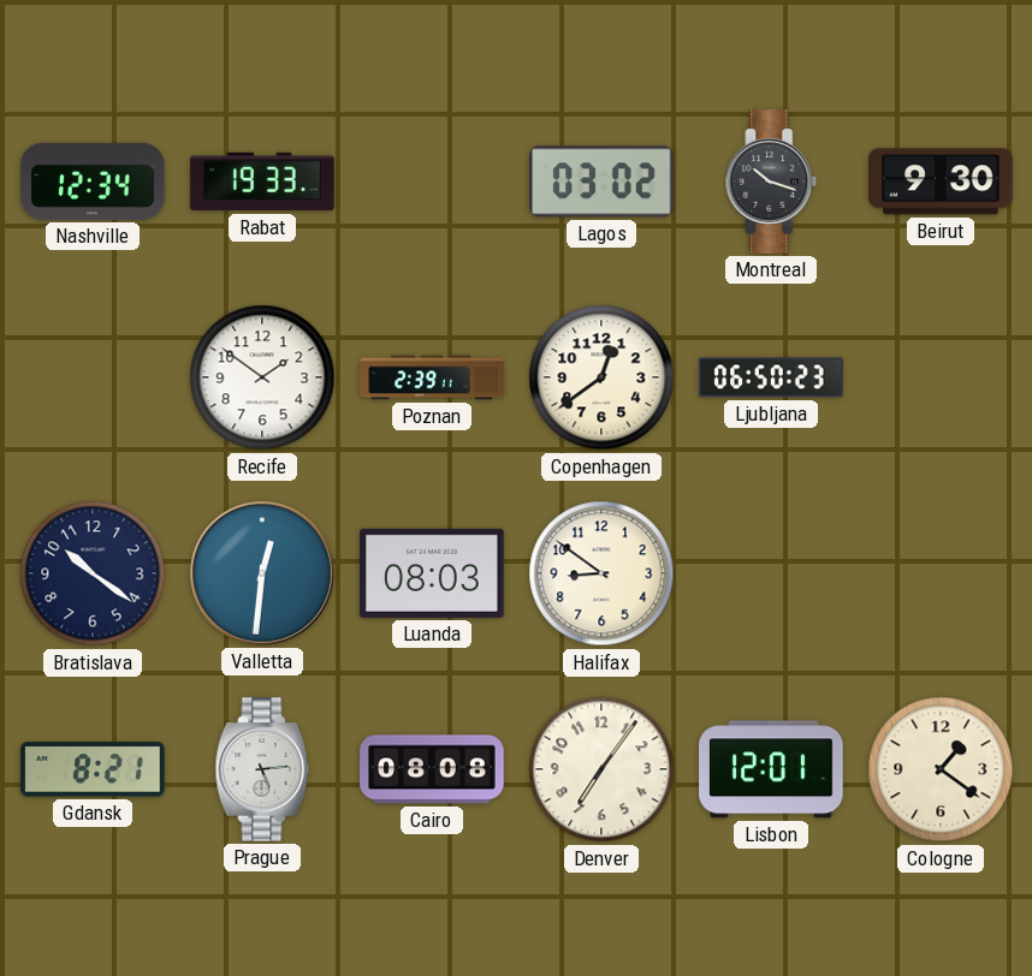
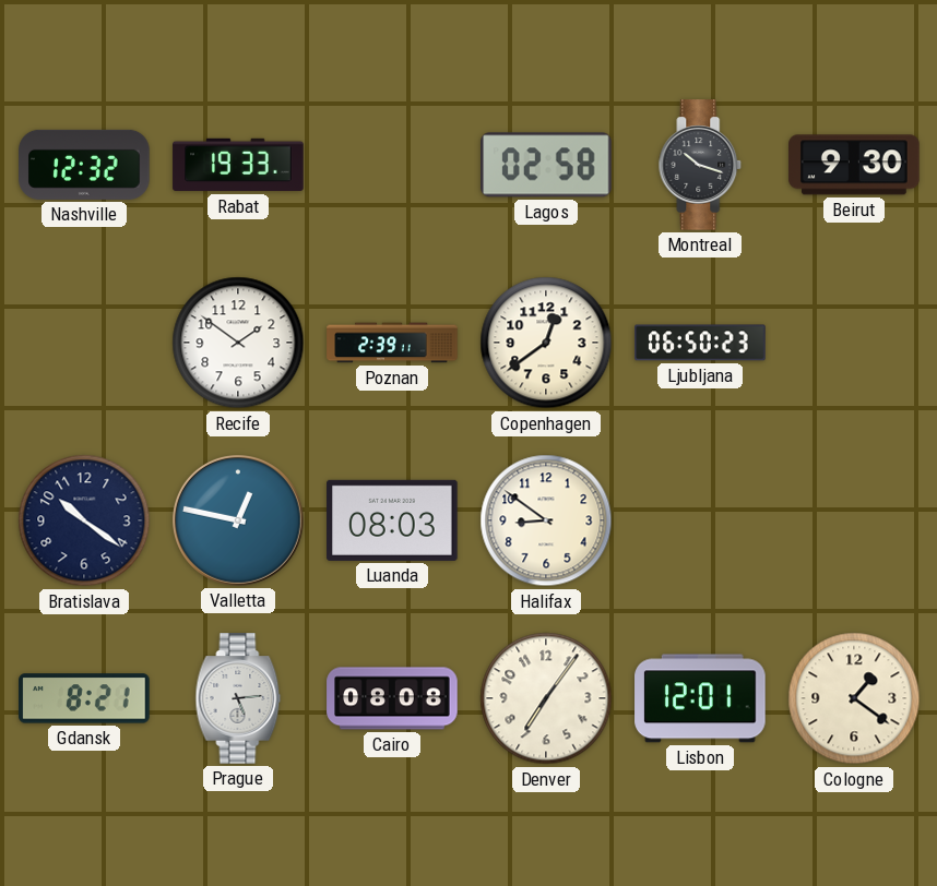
Nashville: 12:34 -> 12:32
Lagos: 03:02 -> 02:58
Valletta: 12:31 -> 12:47
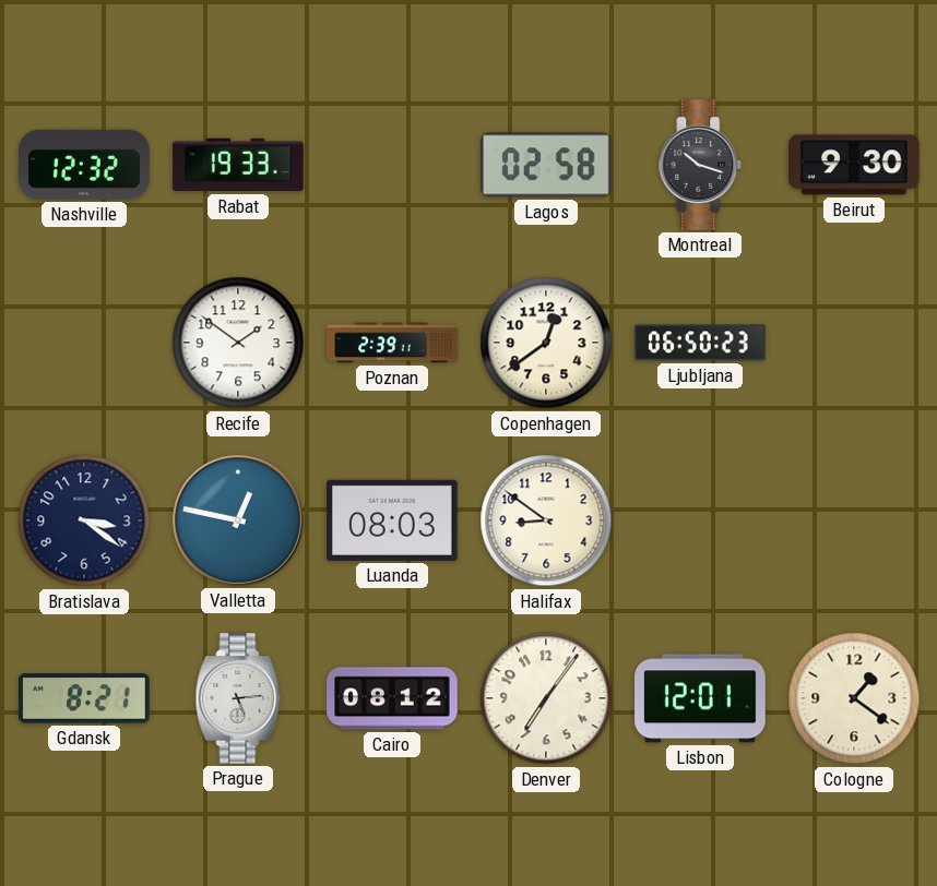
Bratislava: 10:21 -> 3:21
Cairo: 08:08 -> 08:12
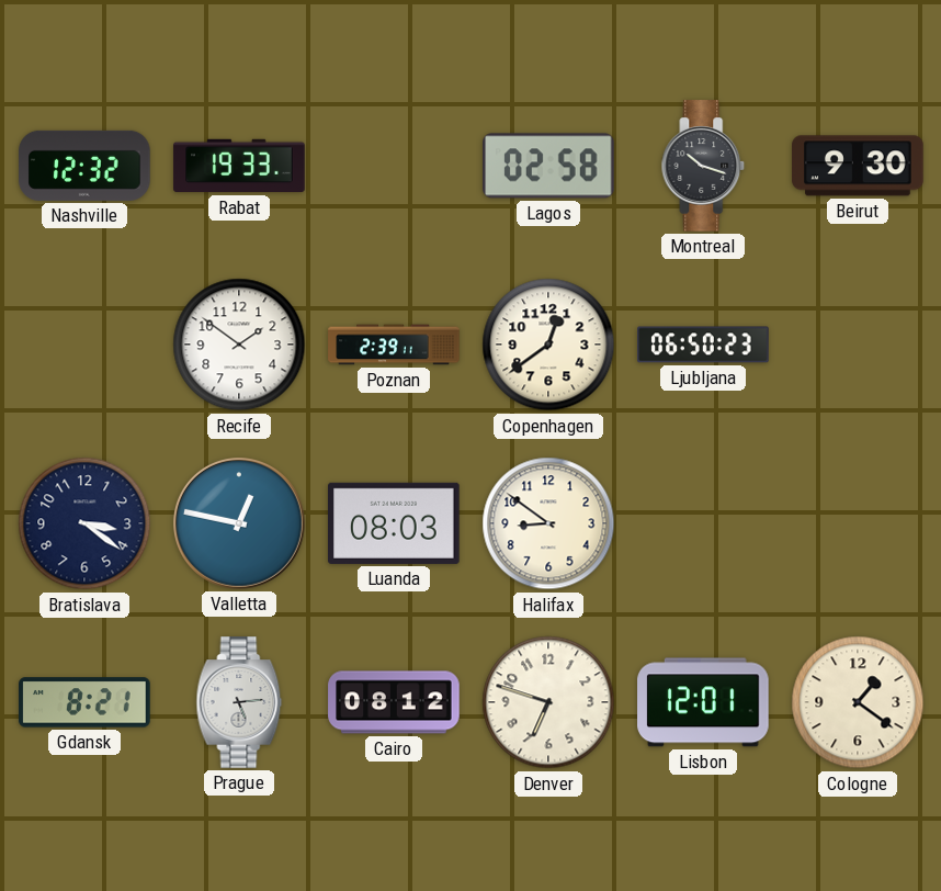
Denver: 7:06 -> 6:48
